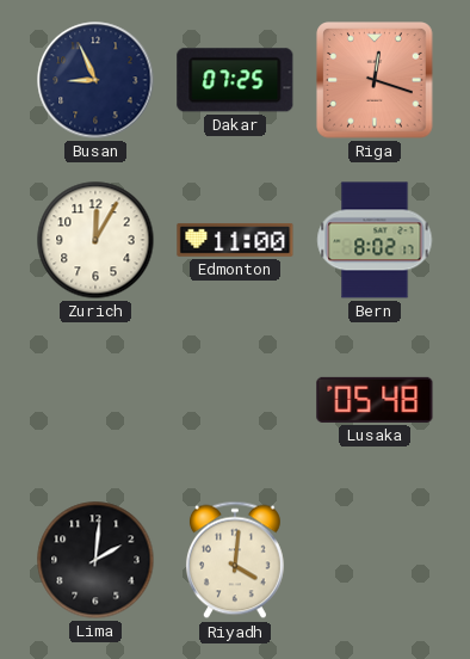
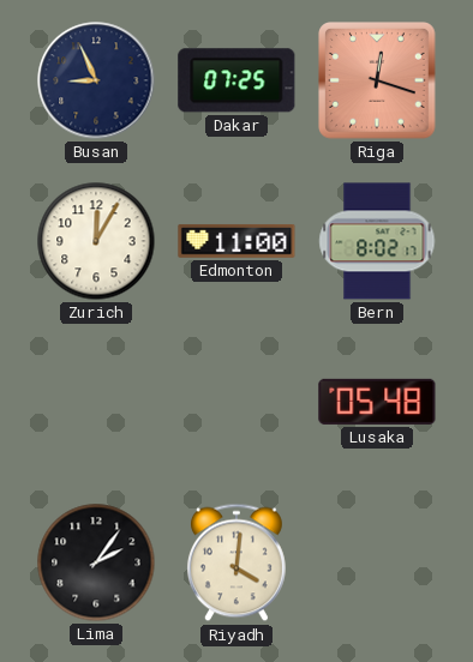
Lima: 2:01 -> 2:06
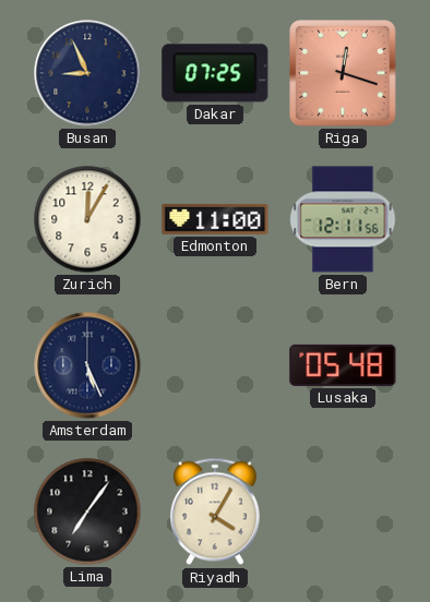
Bern: 8:02 -> 12:11
Amsterdam: none -> 5:26
Lima: 2:06 -> 7:06
Riyadh: 4:01 -> 4:05
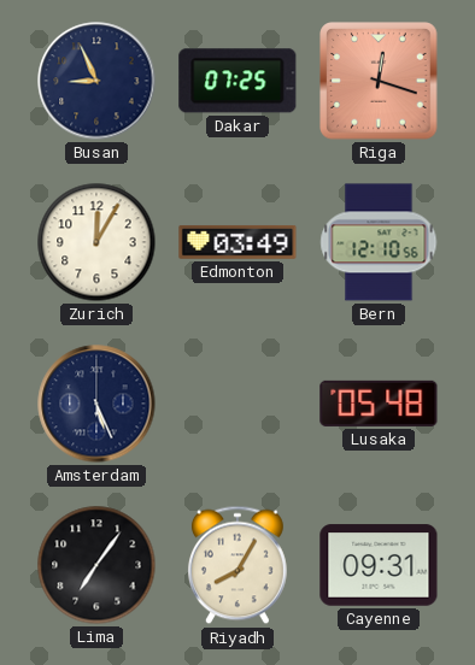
Edmonton: 11:00 -> 03:49
Bern: 12:11 -> 12:10
Riyadh: 4:05 -> 8:05
Cayenne: none -> 09:31
